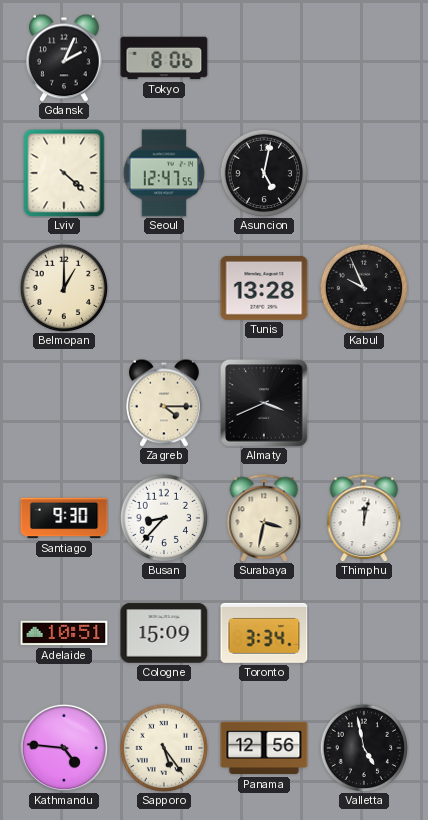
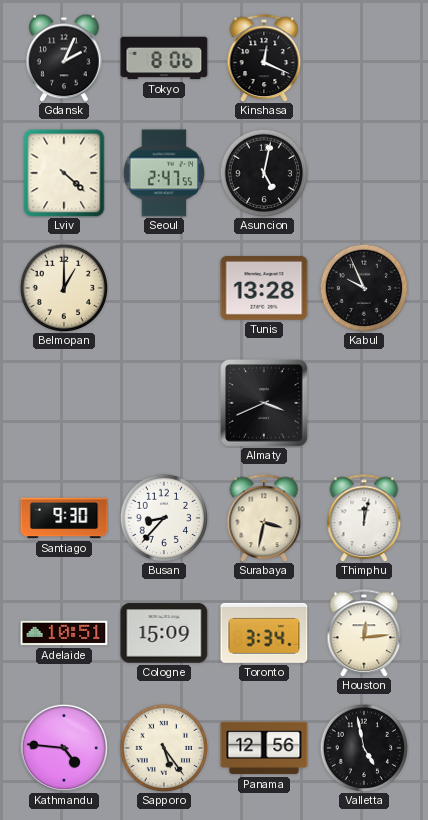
Kinshasa: none -> 12:19
Seoul: 12:47 -> 2:47
Zagreb: 4:15 -> none
Houston: none -> 12:14
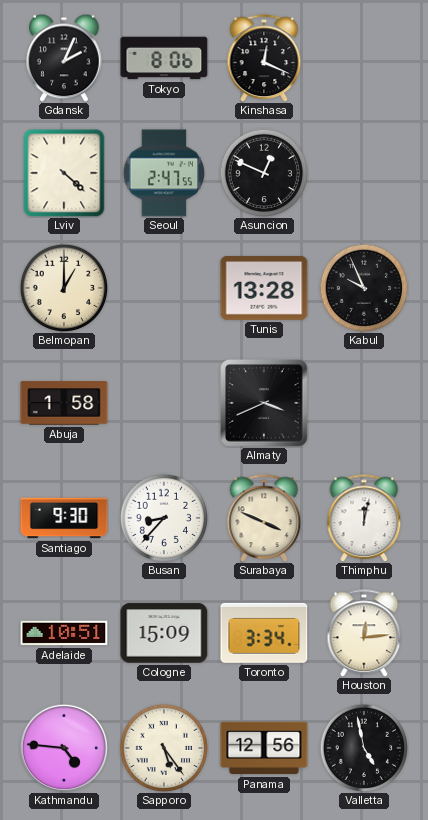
Asuncion: 5:02 -> 12:49
Abuja: none -> 1:58
Surabaya: 3:32 -> 3:49
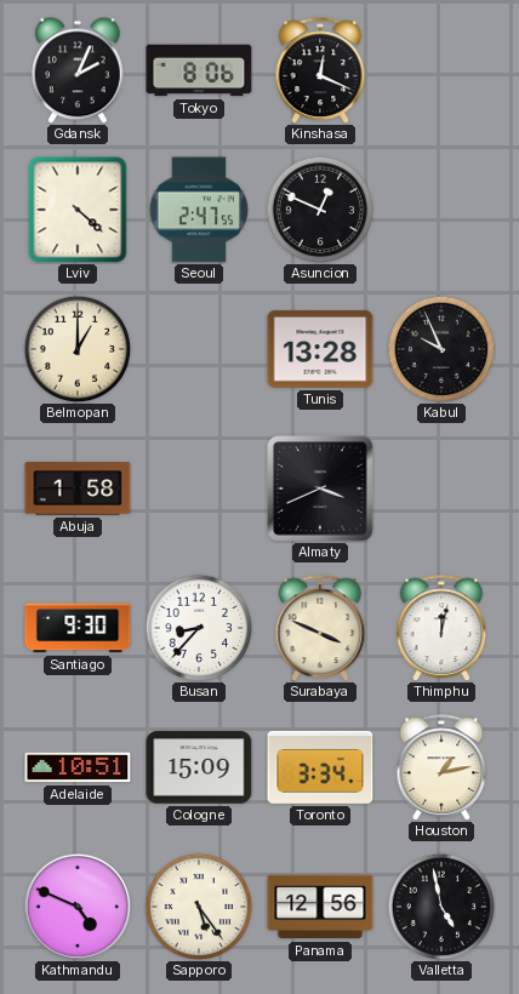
Houston: 12:14 -> 1:13
Kathmandu: 4:46 -> 4:49
